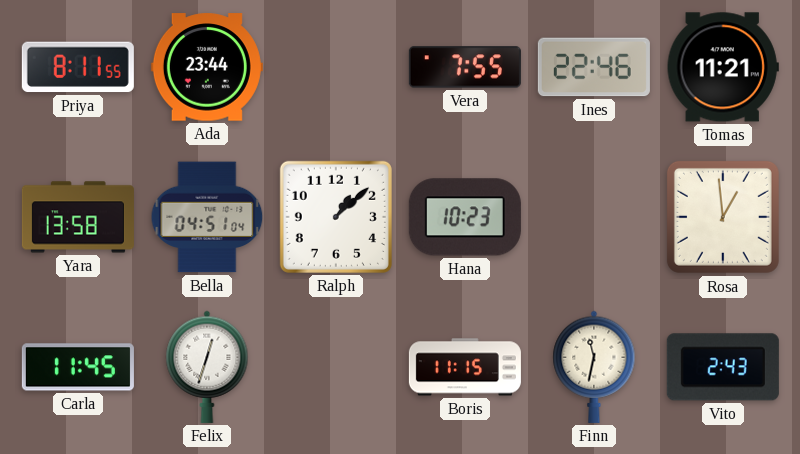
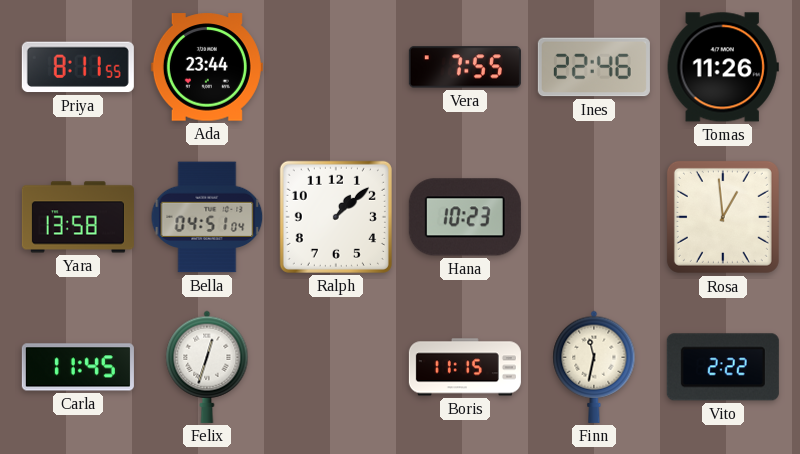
Tomas: 11:21 -> 11:26
Vito: 2:43 -> 2:22
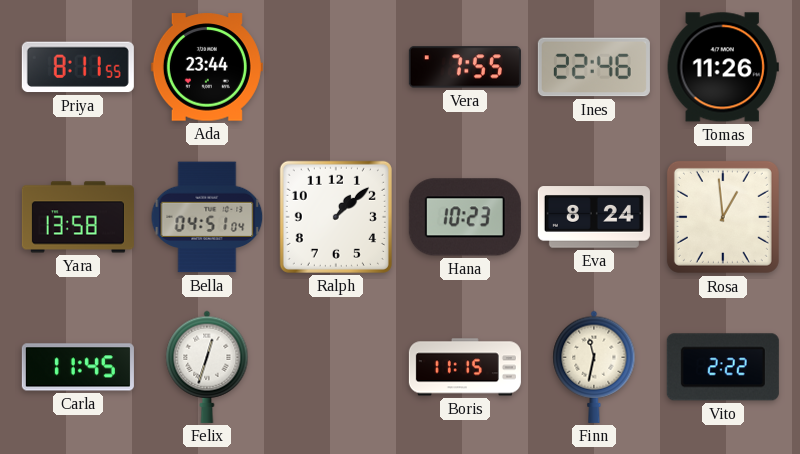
Eva: none -> 8:24
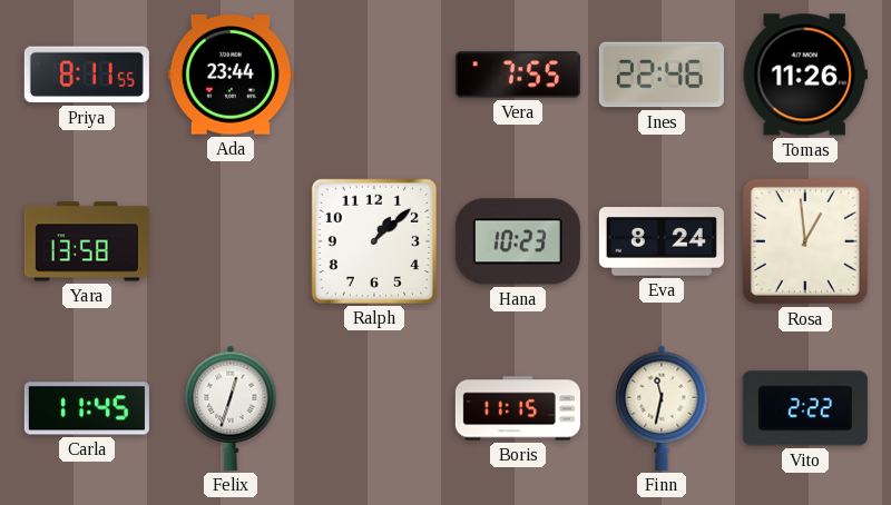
Bella: 04:51 -> none
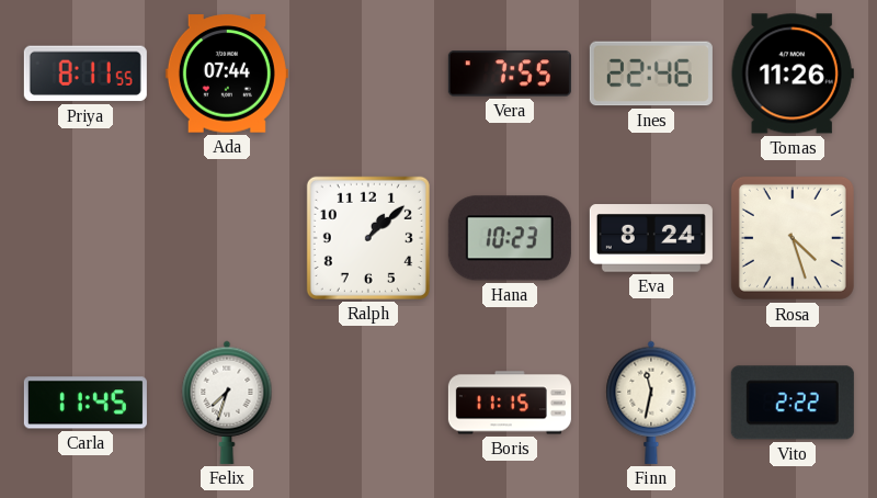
Ada: 23:44 -> 07:44
Yara: 13:58 -> none
Rosa: 12:59 -> 4:27
Felix: 12:33 -> 7:33
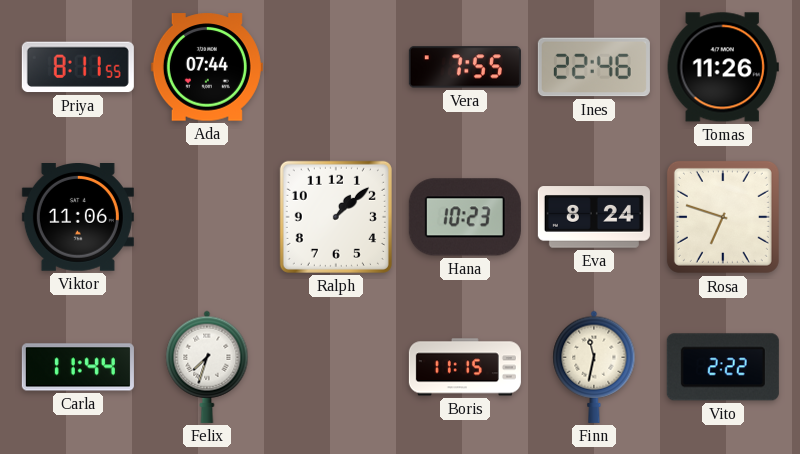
Viktor: none -> 11:06
Rosa: 4:27 -> 6:48
Carla: 11:45 -> 11:44
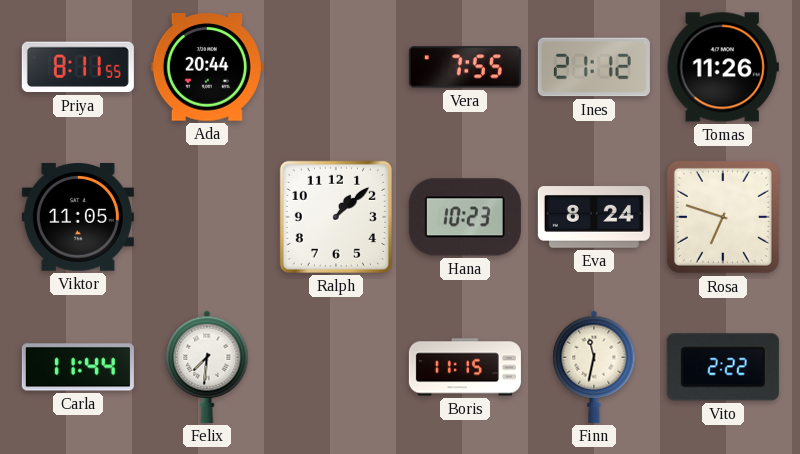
Ada: 07:44 -> 20:44
Ines: 22:46 -> 21:12
Viktor: 11:06 -> 11:05
Felix: 7:33 -> 7:31
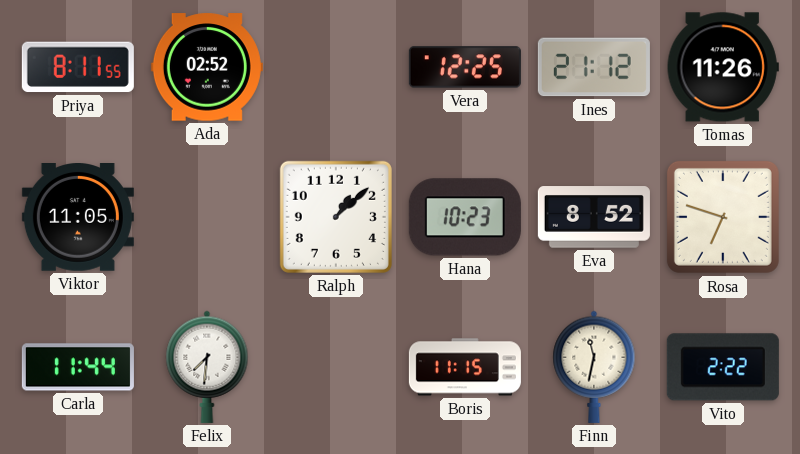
Ada: 20:44 -> 02:52
Vera: 7:55 -> 12:25
Eva: 8:24 -> 8:52
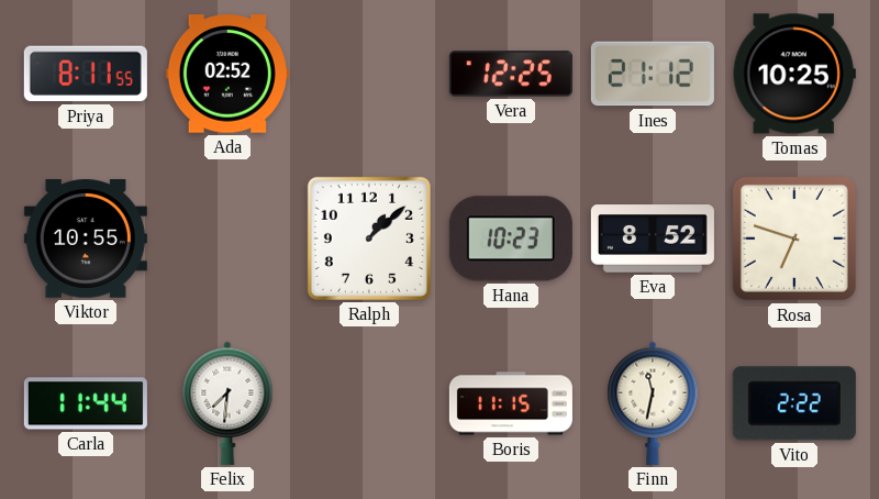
Tomas: 11:26 -> 10:25
Viktor: 11:05 -> 10:55
